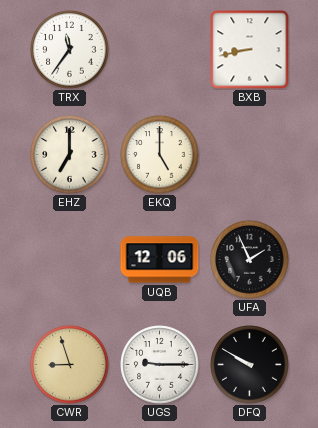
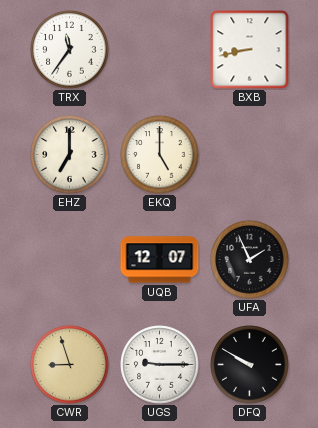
UQB: 12:06 -> 12:07
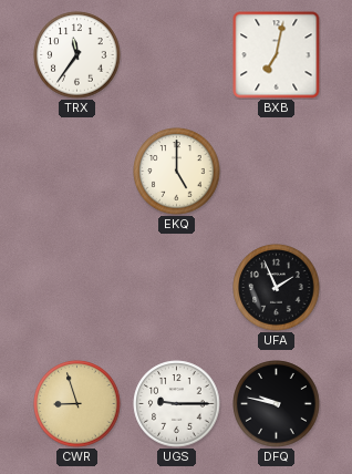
BXB: 8:43 -> 7:02
EHZ: 7:00 -> none
UQB: 12:07 -> none
DFQ: 9:50 -> 9:47
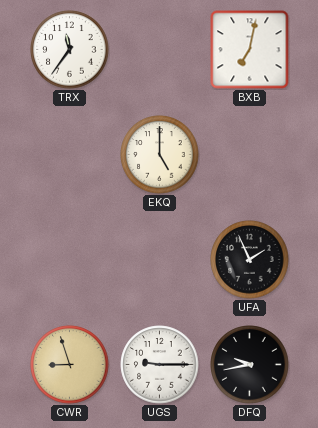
DFQ: 9:47 -> 9:43
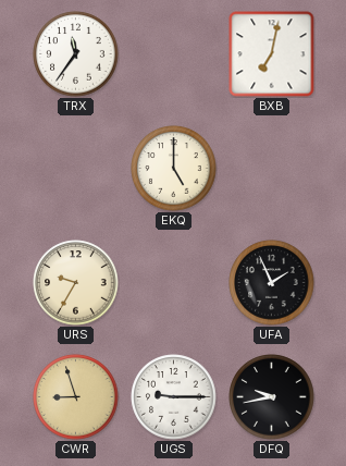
URS: none -> 9:35
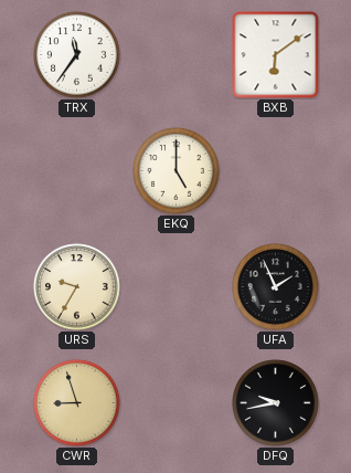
BXB: 7:02 -> 6:09
UGS: 9:15 -> none
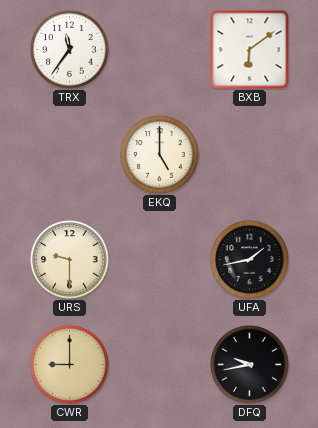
URS: 9:35 -> 9:30
UFA: 1:56 -> 1:43
CWR: 8:57 -> 9:00
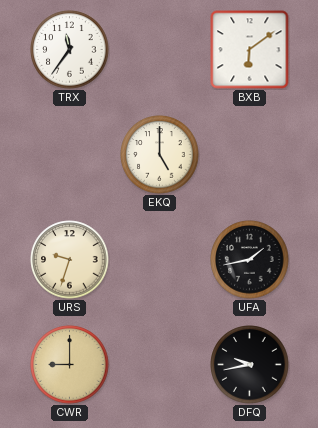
URS: 9:30 -> 9:33
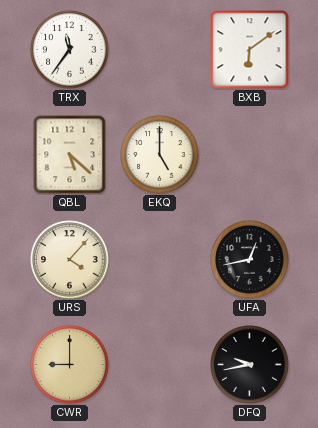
QBL: none -> 5:22
URS: 9:33 -> 4:07
UFA: 1:43 -> 12:43
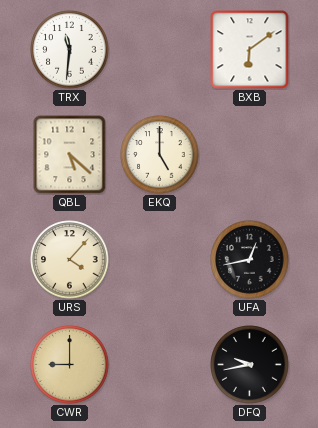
TRX: 11:36 -> 11:31
